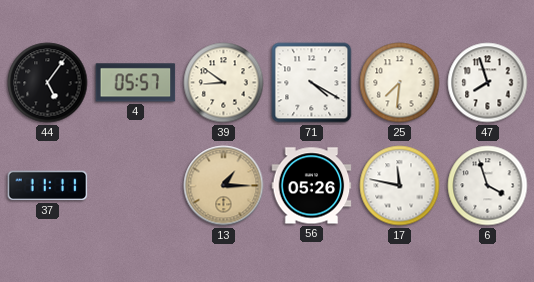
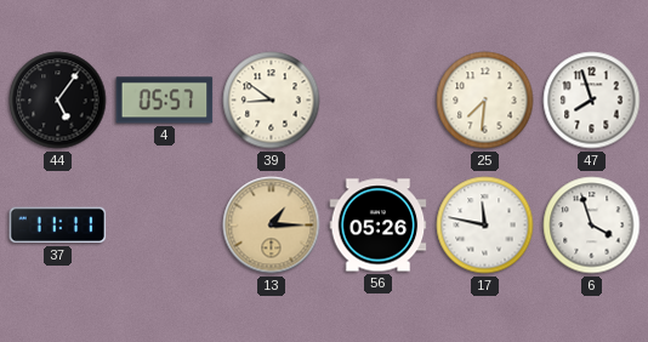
71: 4:20 -> none
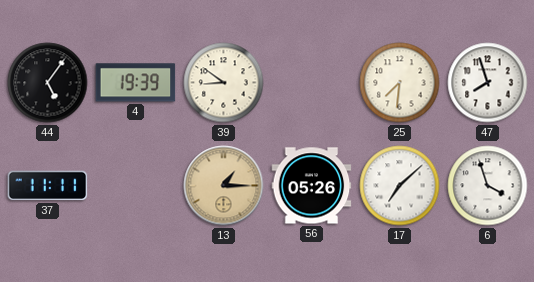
4: 05:57 -> 19:39
17: 11:47 -> 7:08
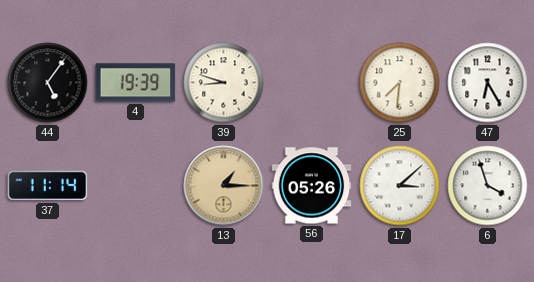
39: 8:51 -> 8:48
47: 7:57 -> 6:25
37: 11:11 -> 11:14
17: 7:08 -> 3:08
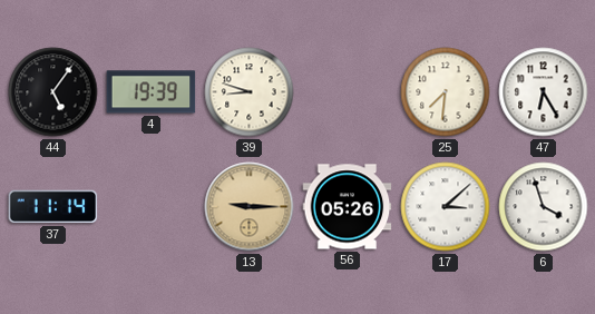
13: 1:15 -> 9:15
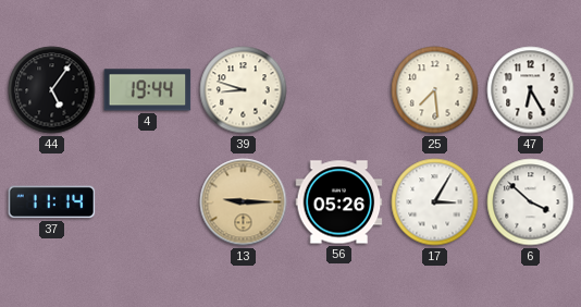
4: 19:39 -> 19:44
25: 7:31 -> 7:29
17: 3:08 -> 3:05
6: 3:57 -> 3:52
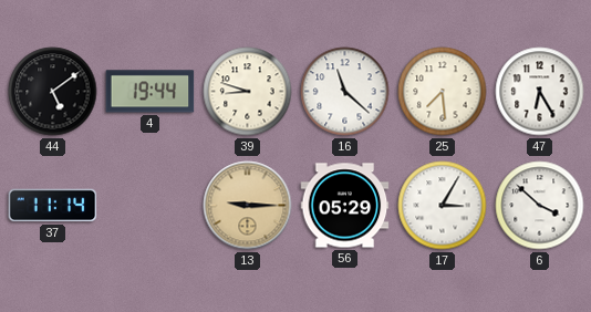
44: 5:06 -> 5:09
16: none -> 11:22
56: 05:26 -> 05:29
